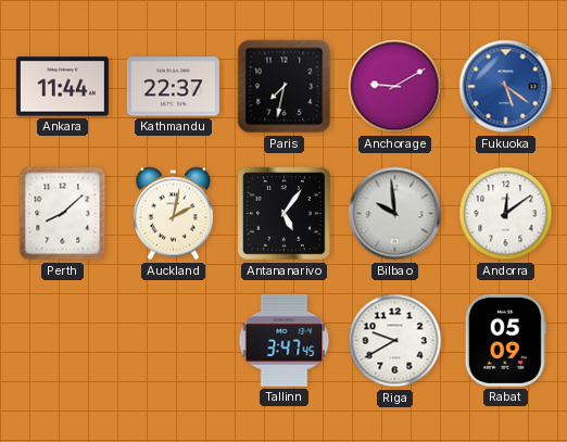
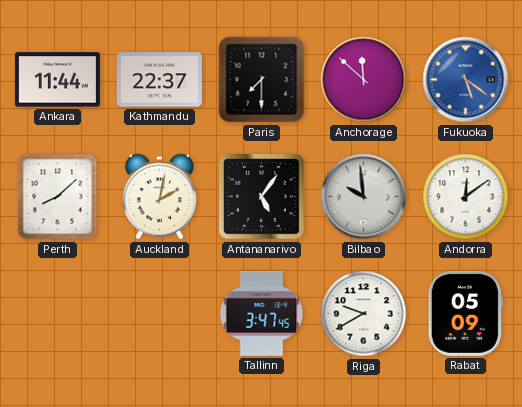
Paris: 7:32 -> 7:30
Anchorage: 9:10 -> 11:52
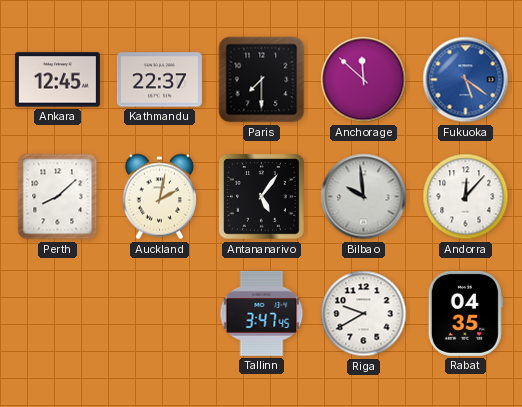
Ankara: 11:44 -> 12:45
Andorra: 12:09 -> 12:07
Rabat: 05:09 -> 04:35
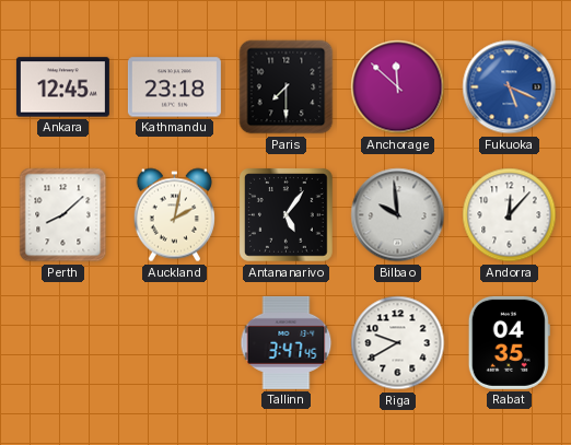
Kathmandu: 22:37 -> 23:18
Fukuoka: 5:21 -> 5:19
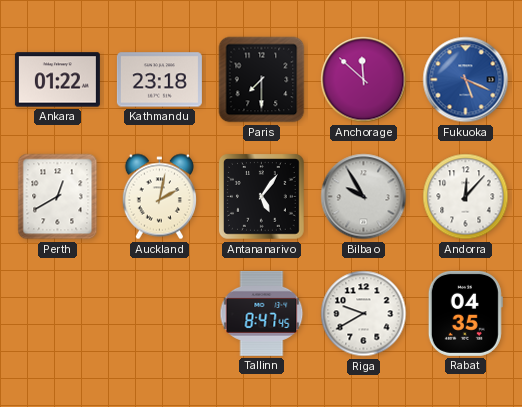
Ankara: 12:45 -> 01:22
Perth: 8:08 -> 12:40
Bilbao: 9:59 -> 9:55
Tallinn: 3:47 -> 8:47
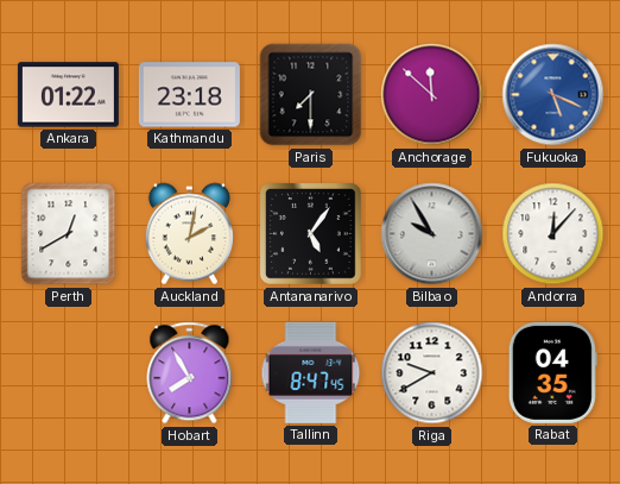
Hobart: none -> 7:55
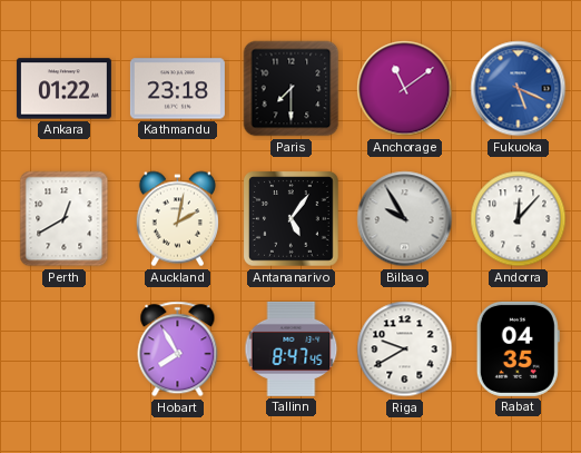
Anchorage: 11:52 -> 11:09
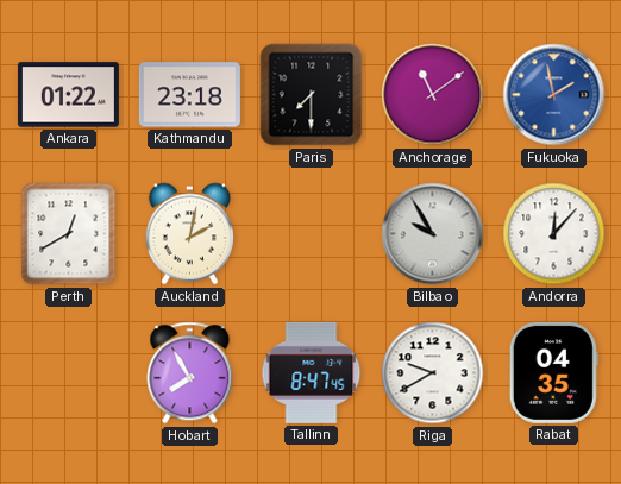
Fukuoka: 5:19 -> 1:58
Antananarivo: 5:06 -> none
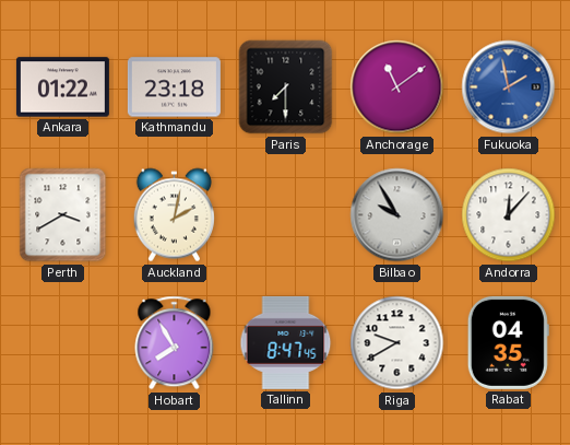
Perth: 12:40 -> 3:40
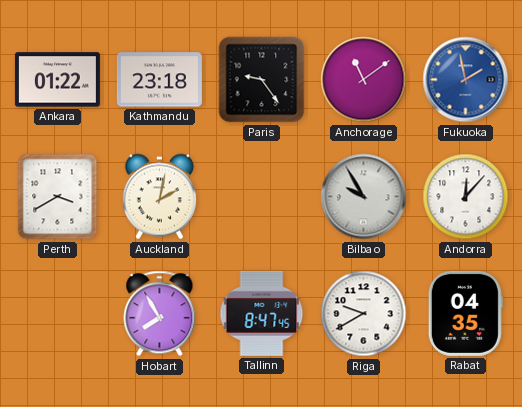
Paris: 7:30 -> 9:24
